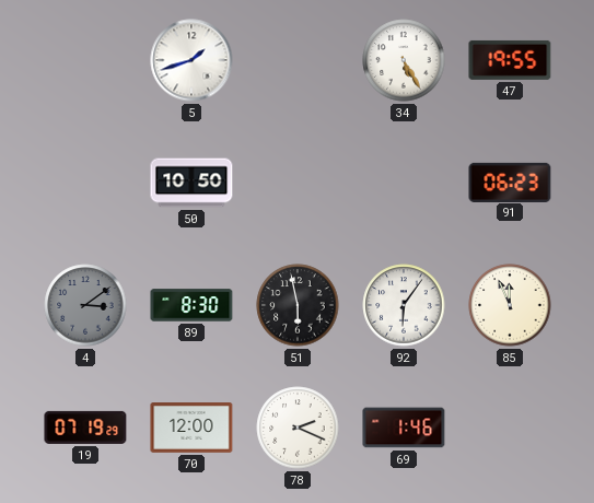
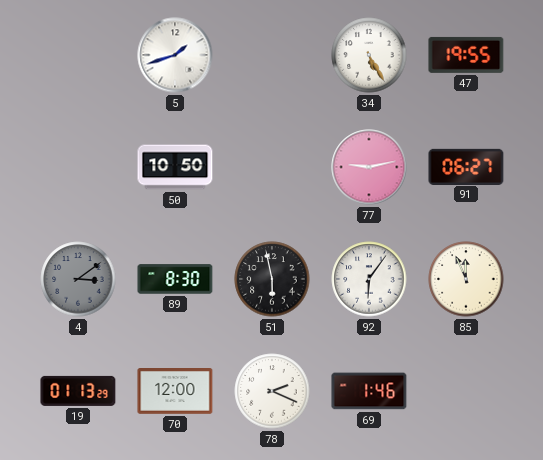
77: none -> 9:13
91: 06:23 -> 06:27
19: 07:19 -> 01:13
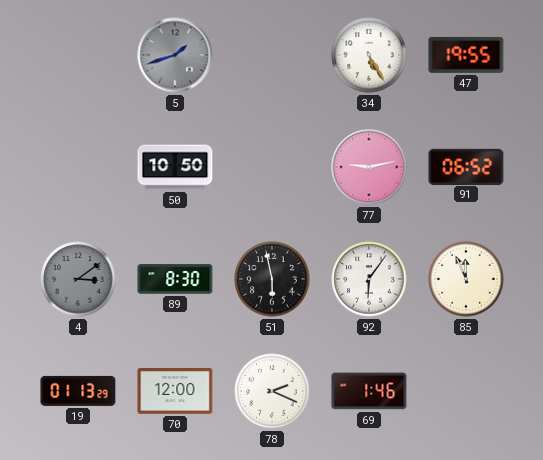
5 dial: white -> grey
91: 06:27 -> 06:52
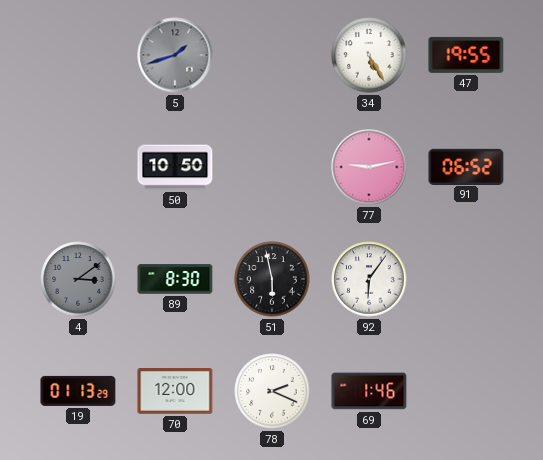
85: 11:56 -> none
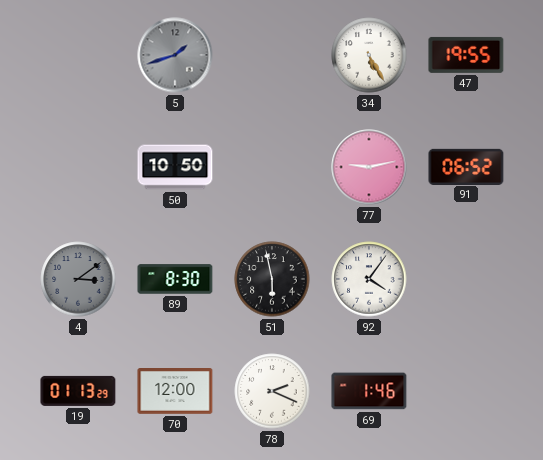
92: 6:06 -> 4:06
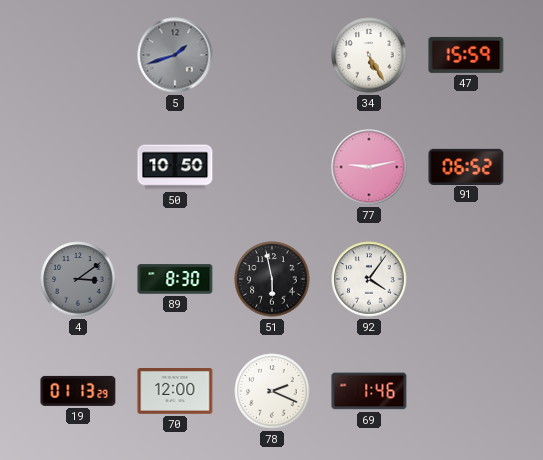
47: 19:55 -> 15:59
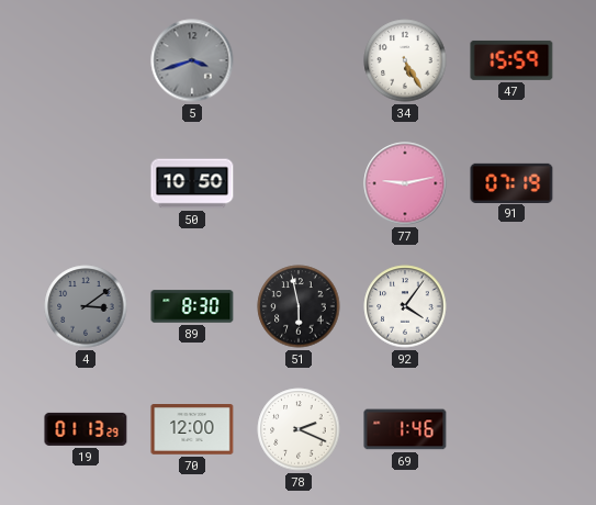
5: 1:42 -> 3:42
91: 06:52 -> 07:19
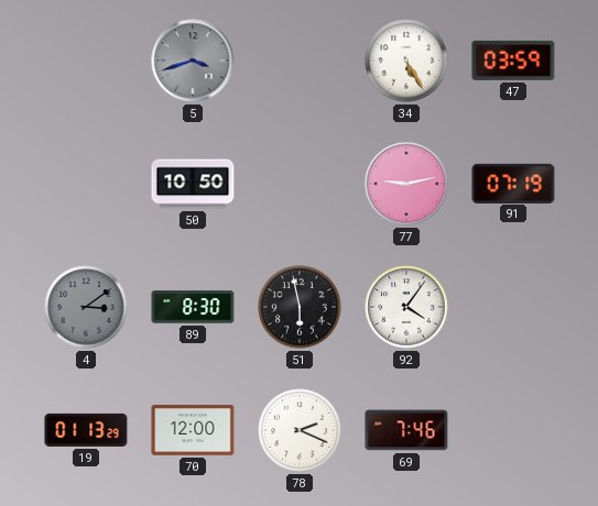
47: 15:59 -> 03:59
69: 1:46 -> 7:46
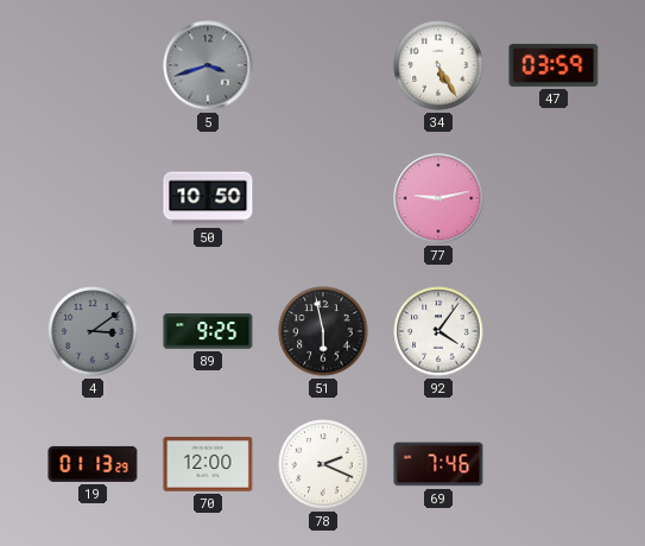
91: 07:19 -> none
89: 8:30 -> 9:25
